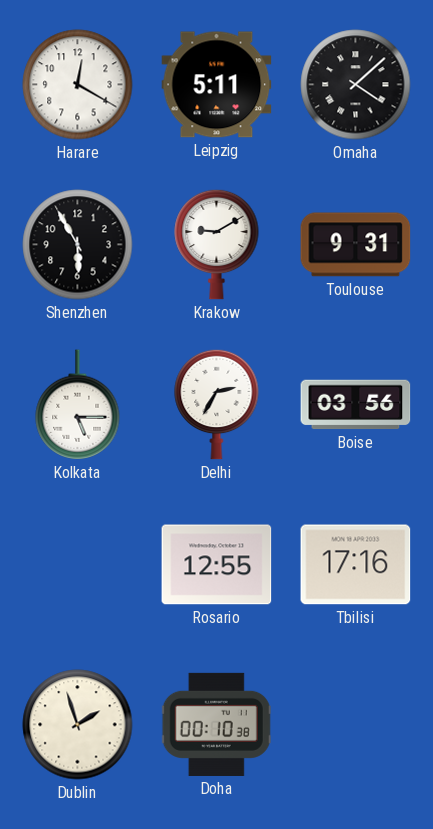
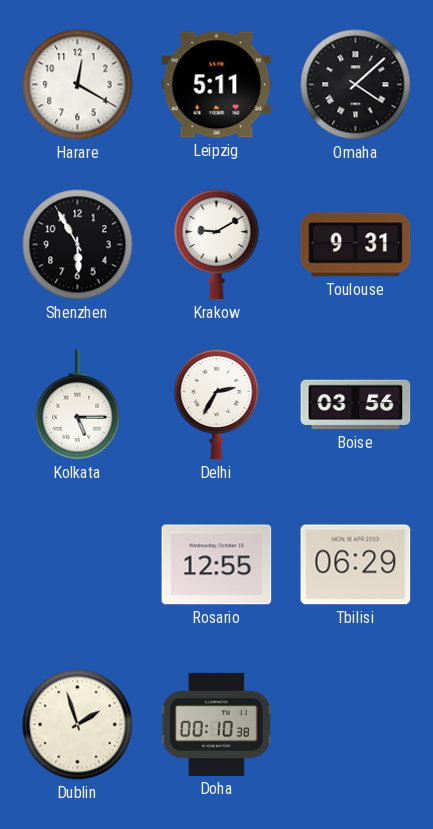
Tbilisi: 17:16 -> 06:29
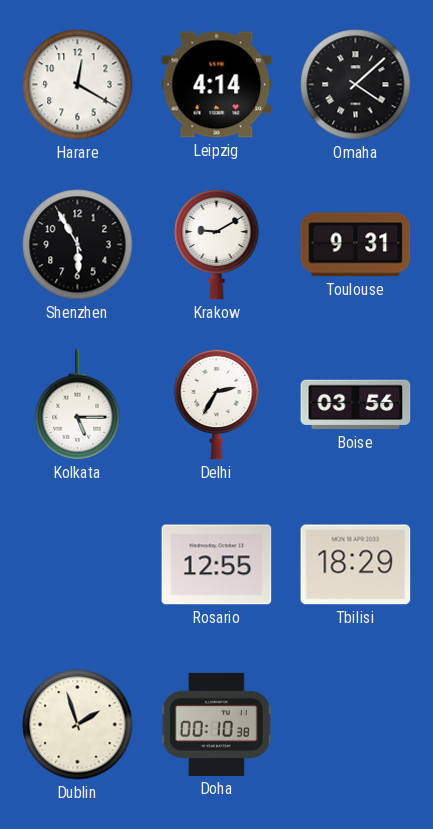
Leipzig: 5:11 -> 4:14
Tbilisi: 06:29 -> 18:29
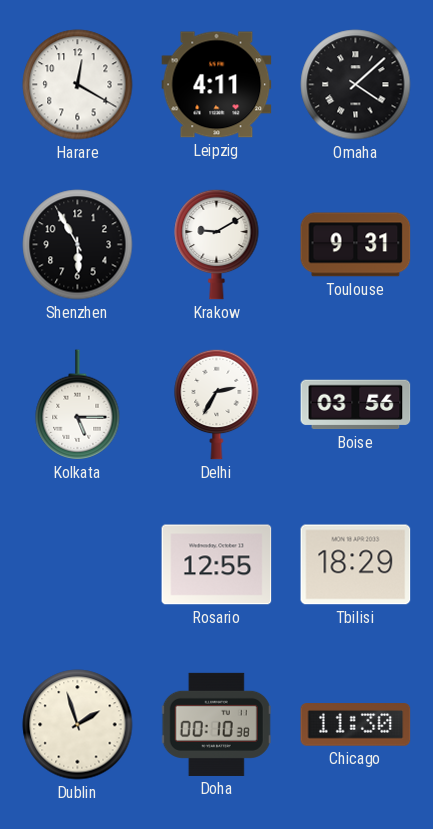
Leipzig: 4:14 -> 4:11
Chicago: none -> 11:30
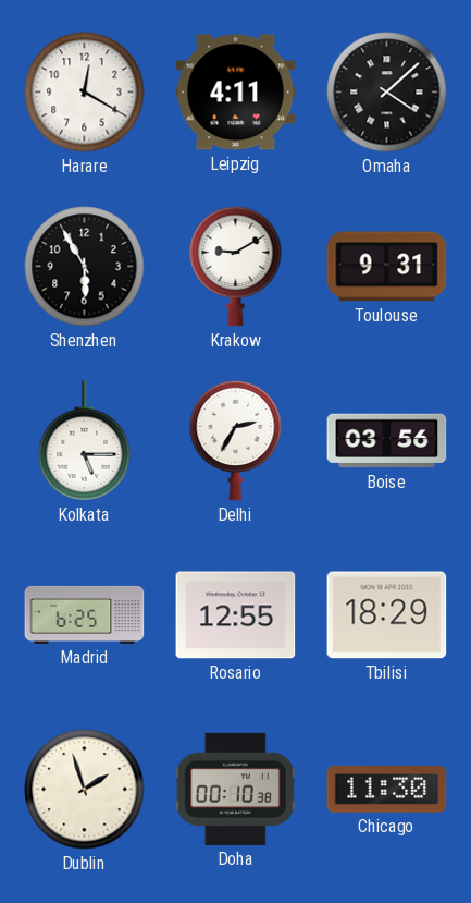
Madrid: none -> 6:25
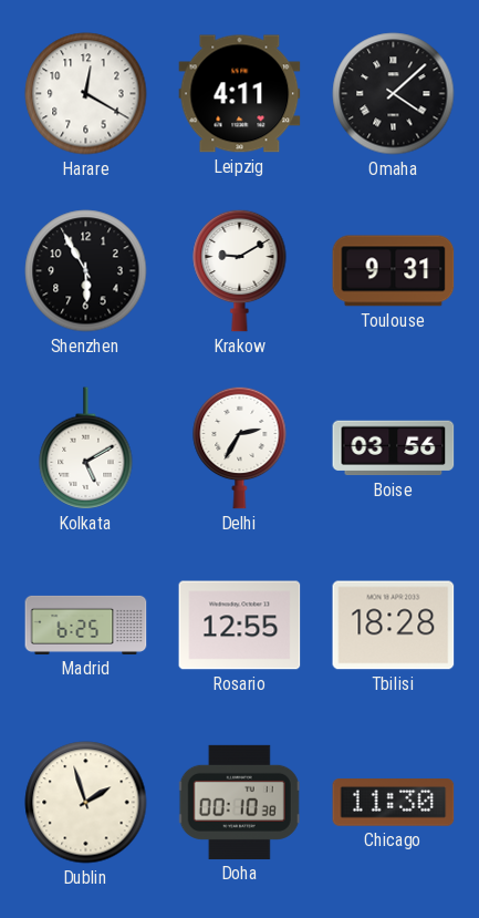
Kolkata: 5:15 -> 5:10
Tbilisi: 18:29 -> 18:28
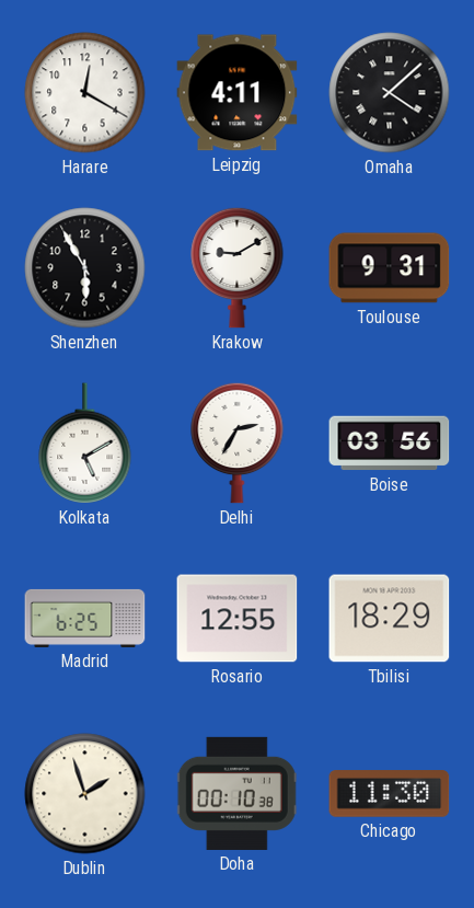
Tbilisi: 18:28 -> 18:29
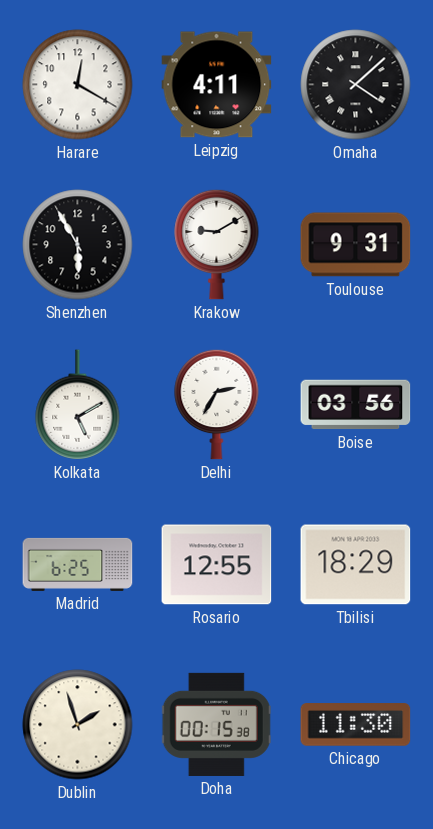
Doha: 00:10 -> 00:15
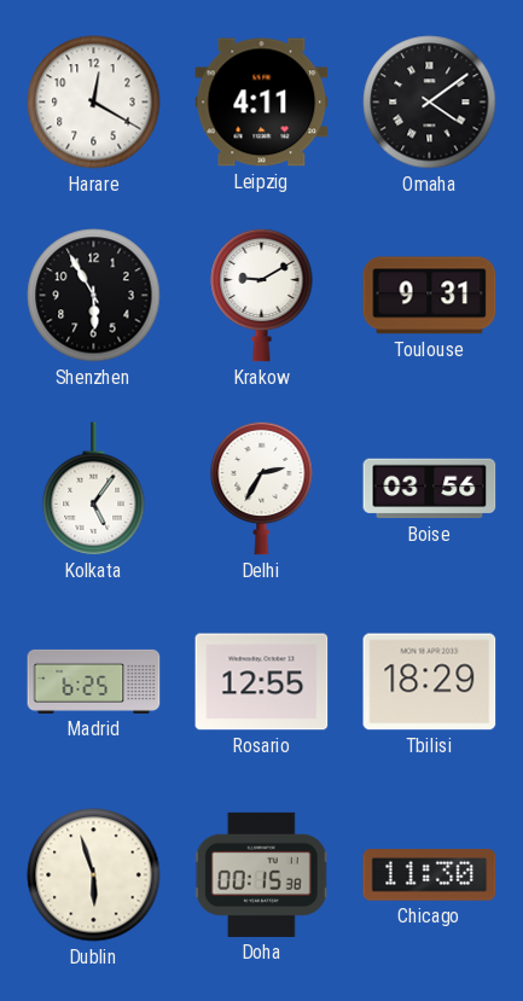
Omaha: 4:08 -> 4:09
Kolkata: 5:10 -> 5:06
Dublin: 1:57 -> 5:57
